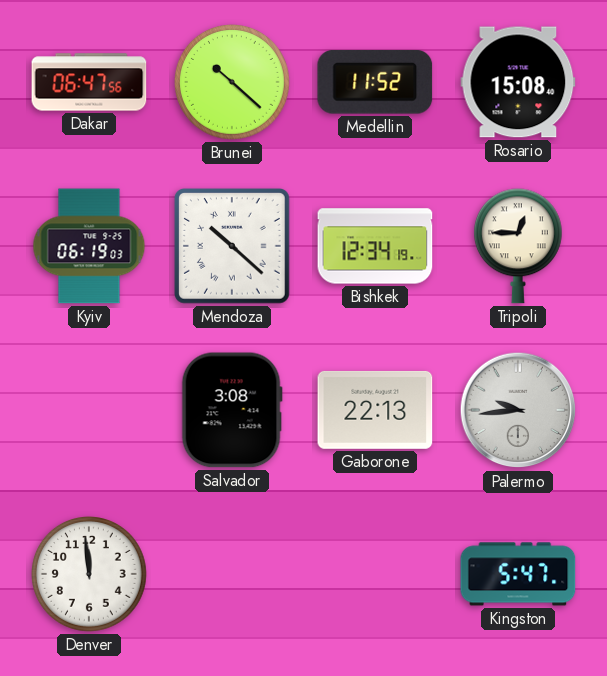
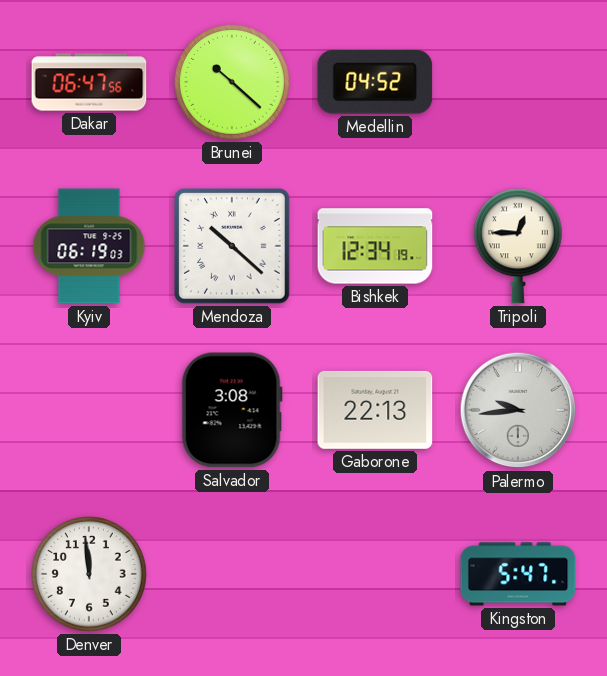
Medellin: 11:52 -> 04:52
Rosario: 15:08 -> none
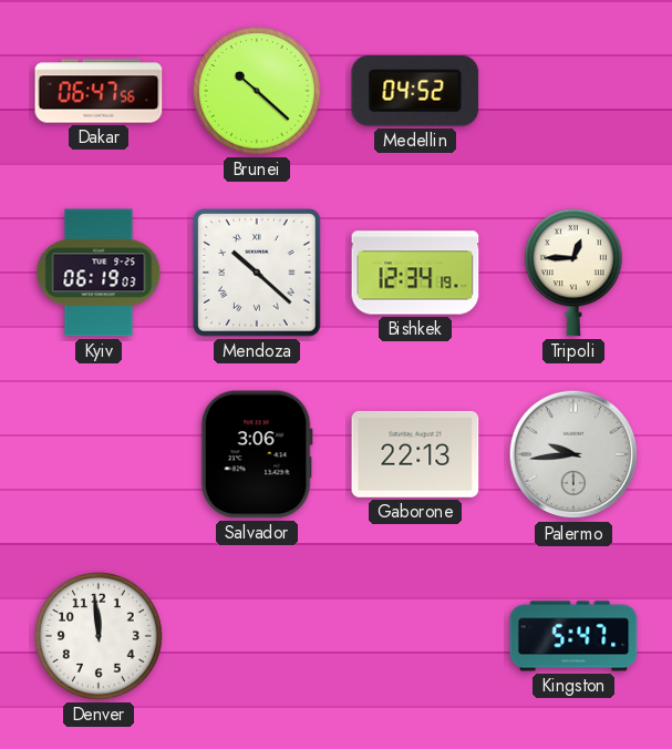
Salvador: 3:08 -> 3:06
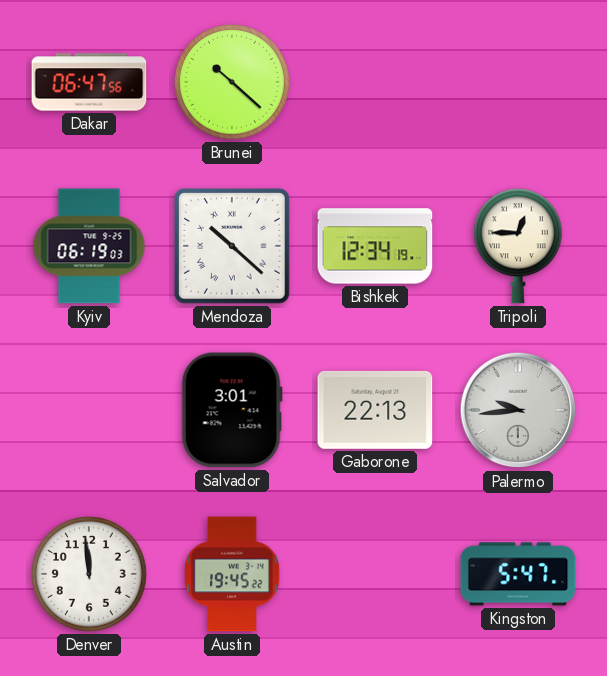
Medellin: 04:52 -> none
Salvador: 3:06 -> 3:01
Austin: none -> 19:45
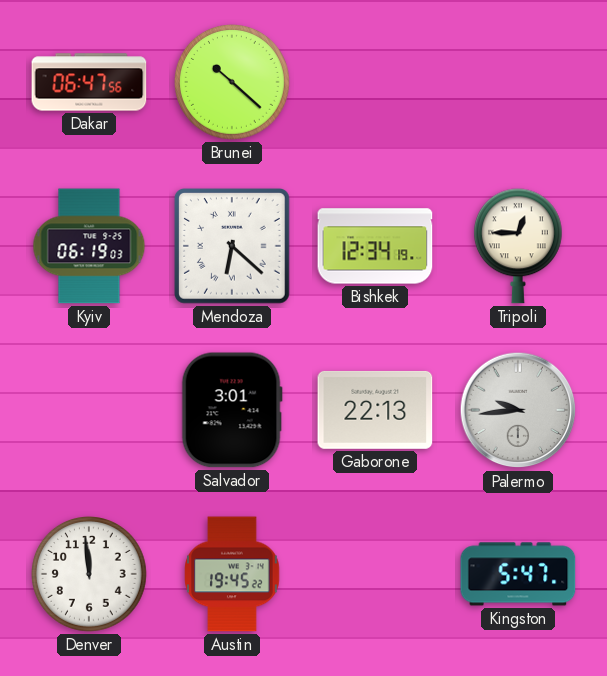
Mendoza: 10:22 -> 6:22
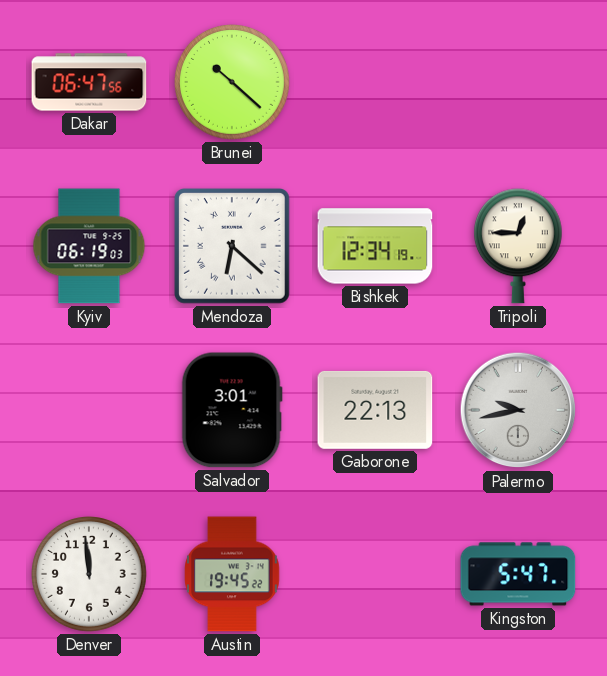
Palermo: 9:44 -> 9:43
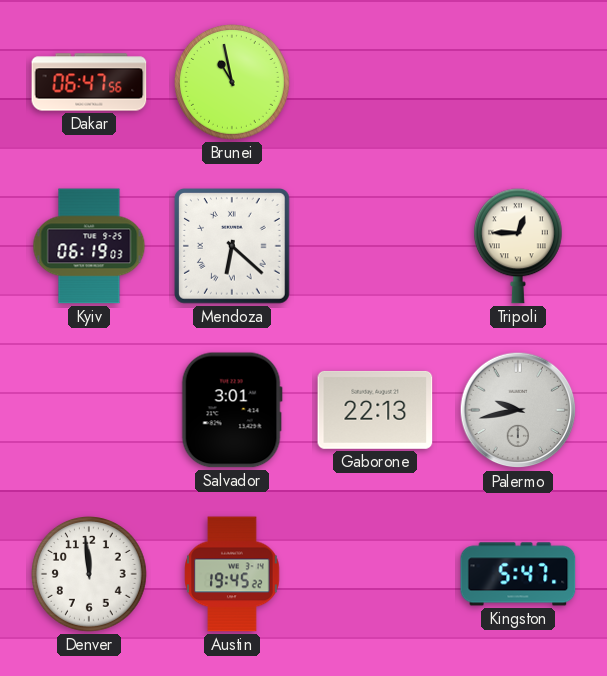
Brunei: 10:22 -> 10:58
Bishkek: 12:34 -> none
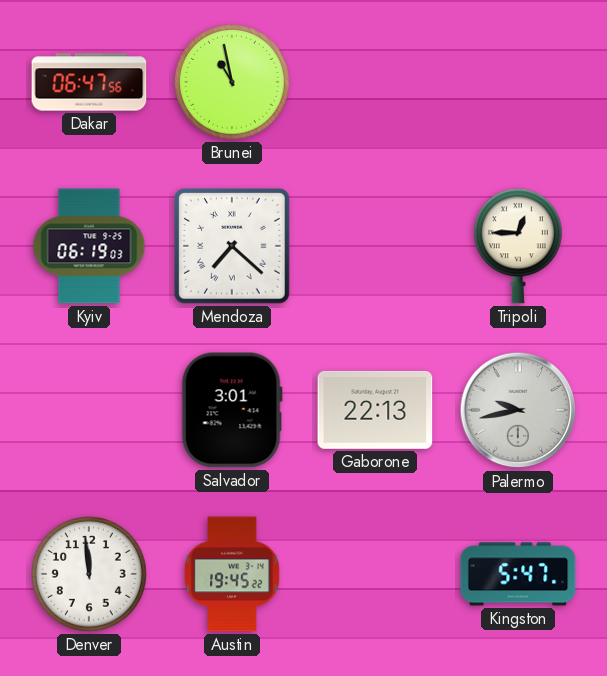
Mendoza: 6:22 -> 7:22
